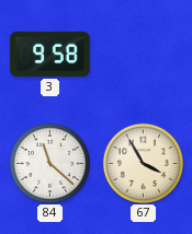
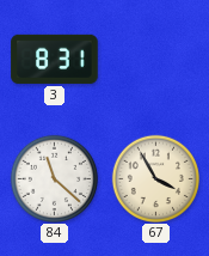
3: 9:58 -> 8:31
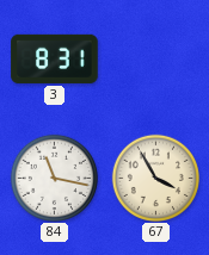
84: 11:22 -> 11:17
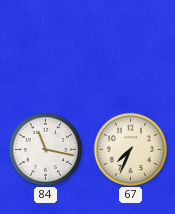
3: 8:31 -> none
67: 3:55 -> 7:34
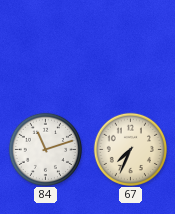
84: 11:17 -> 11:12
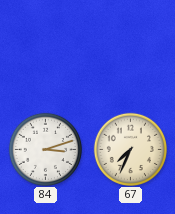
84: 11:12 -> 3:12
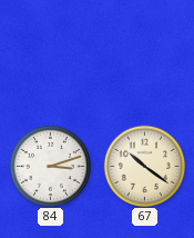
67: 7:34 -> 10:21
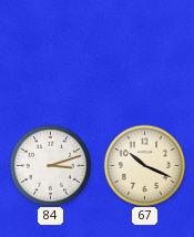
67: 10:21 -> 10:19
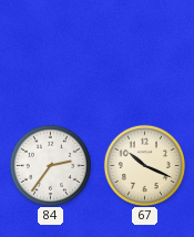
84: 3:12 -> 2:36
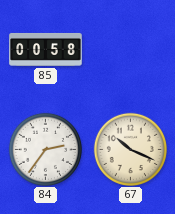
85: none -> 00:58
